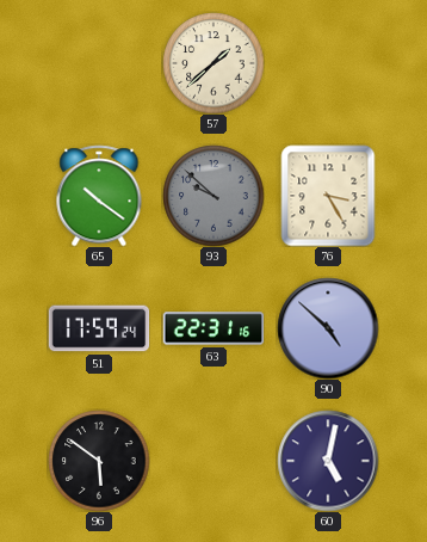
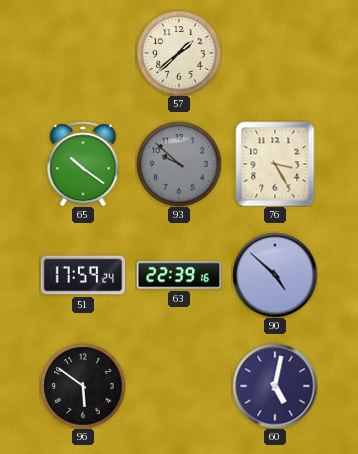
63: 22:31 -> 22:39
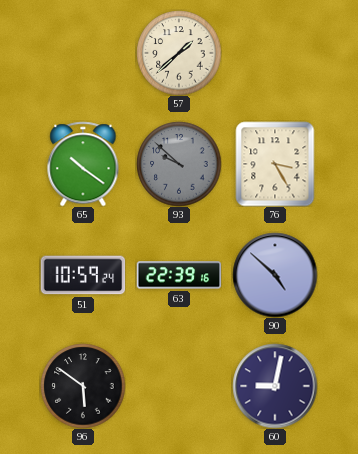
51: 17:59 -> 10:59
60: 5:02 -> 9:02
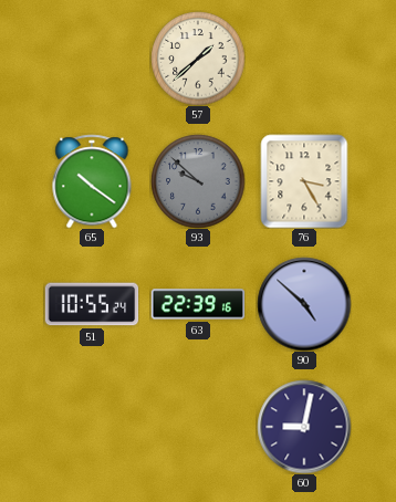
51: 10:59 -> 10:55
96: 5:51 -> none
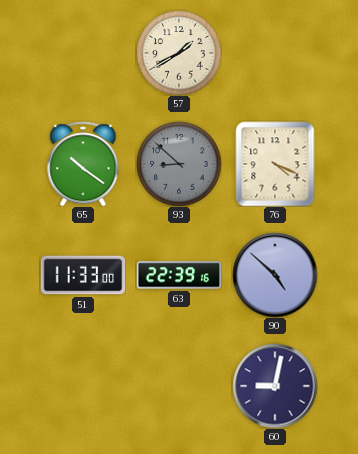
57: 1:38 -> 1:40
93: 9:52 -> 8:52
76: 3:25 -> 4:19
51: 10:55 -> 11:33
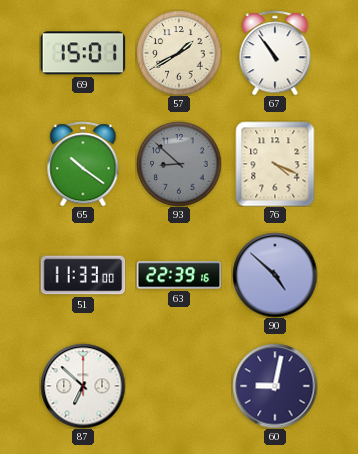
69: none -> 15:01
67: none -> 10:54
87: none -> 6:52
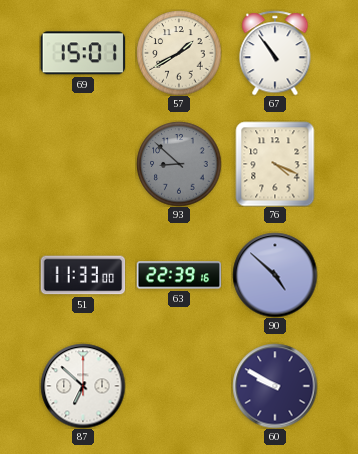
65: 10:21 -> none
60: 9:02 -> 9:50
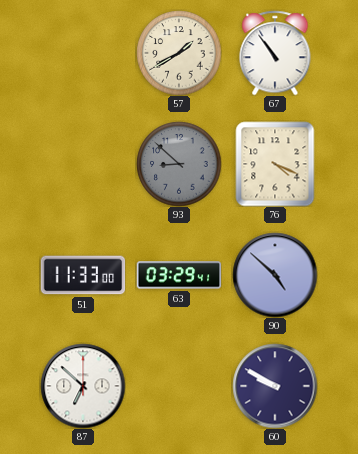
69: 15:01 -> none
63: 22:39 -> 03:29
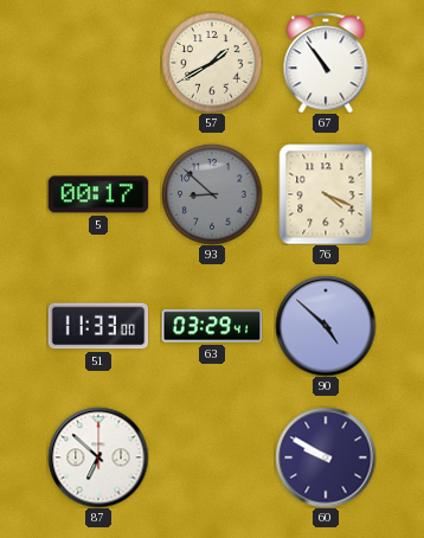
5: none -> 00:17
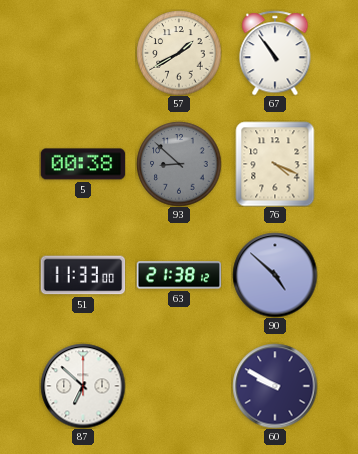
5: 00:17 -> 00:38
63: 03:29 -> 21:38
